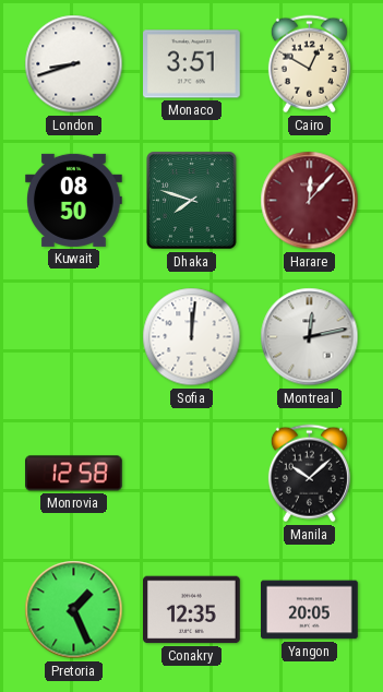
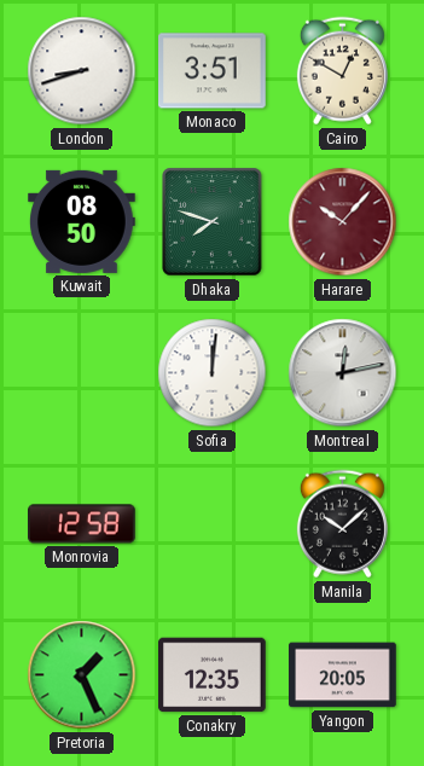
Harare: 12:07 -> 10:07
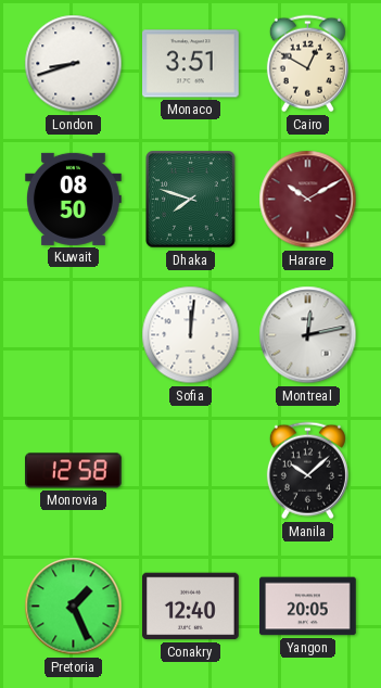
Harare: 10:07 -> 10:10
Conakry: 12:35 -> 12:40
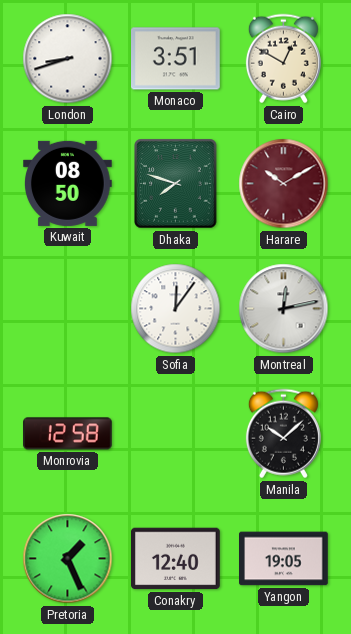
Sofia: 12:01 -> 12:06
Yangon: 20:05 -> 19:05
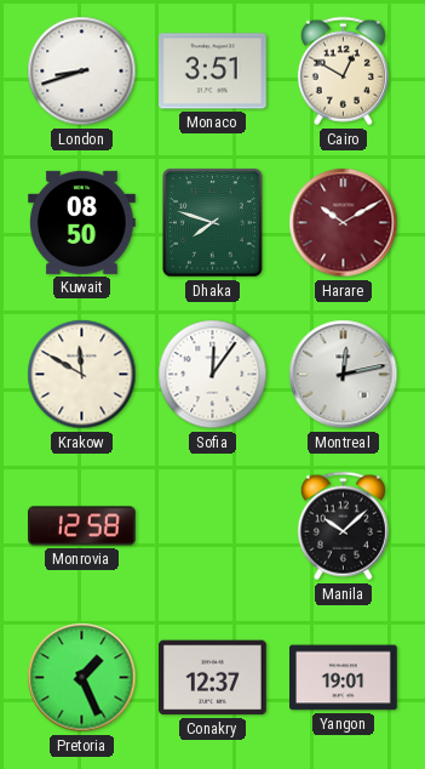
Krakow: none -> 11:50
Conakry: 12:40 -> 12:37
Yangon: 19:05 -> 19:01
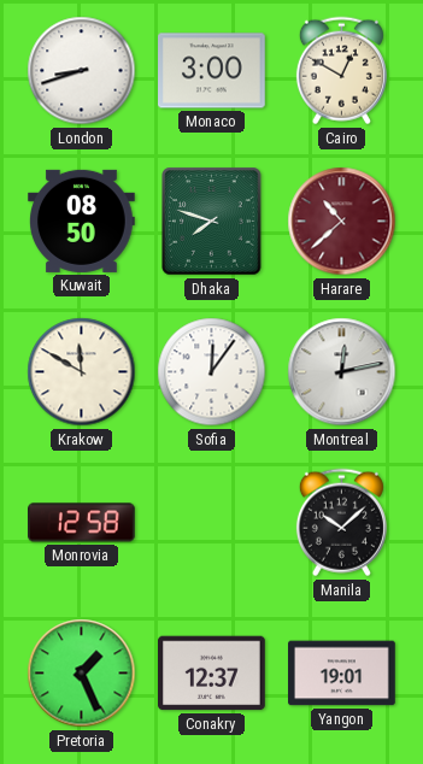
Monaco: 3:51 -> 3:00
Harare: 10:10 -> 10:38
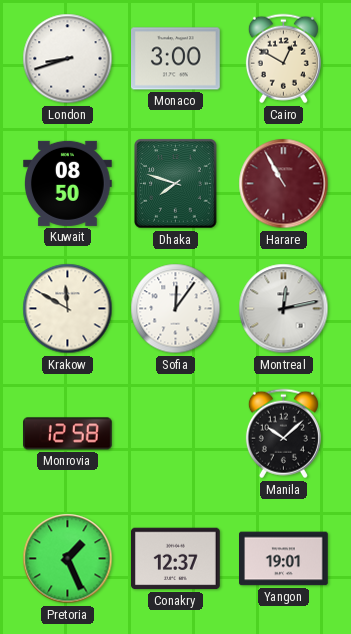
Harare: 10:38 -> 10:55
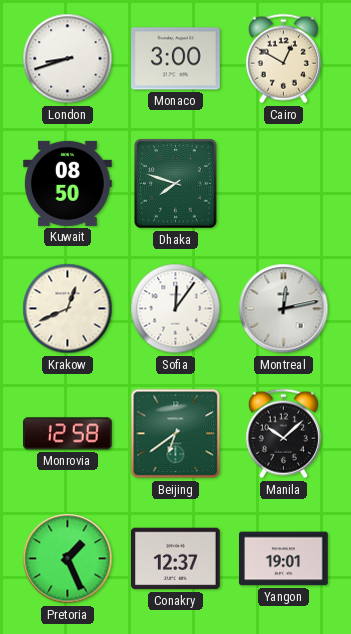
Harare: 10:55 -> none
Krakow: 11:50 -> 12:41
Beijing: none -> 6:39
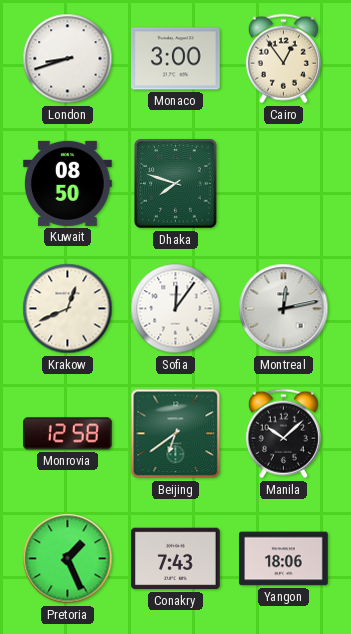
Cairo: 12:50 -> 12:54
Conakry: 12:37 -> 7:43
Yangon: 19:01 -> 18:06
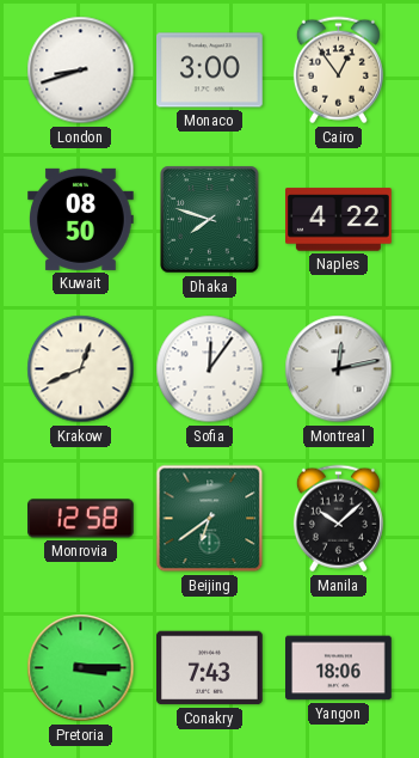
Naples: none -> 4:22
Pretoria: 1:26 -> 3:15
